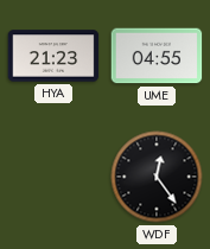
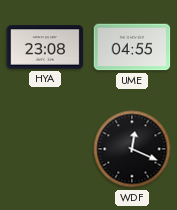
HYA: 21:23 -> 23:08
WDF: 12:24 -> 12:19
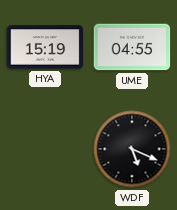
HYA: 23:08 -> 15:19
WDF: 12:19 -> 5:19
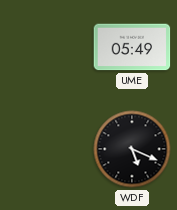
HYA: 15:19 -> none
UME: 04:55 -> 05:49
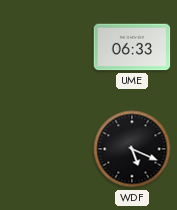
UME: 05:49 -> 06:33
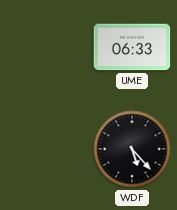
WDF: 5:19 -> 5:23
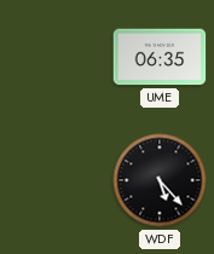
UME: 06:33 -> 06:35
